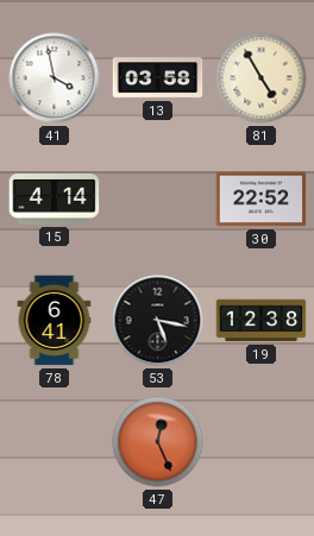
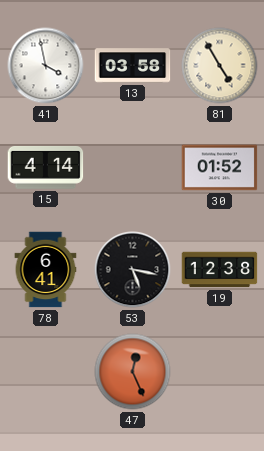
30: 22:52 -> 01:52
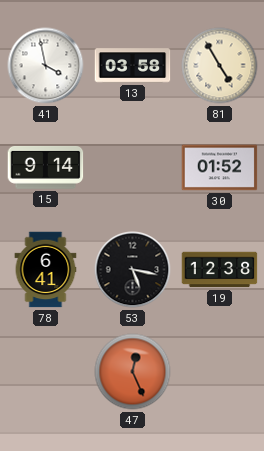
15: 4:14 -> 9:14
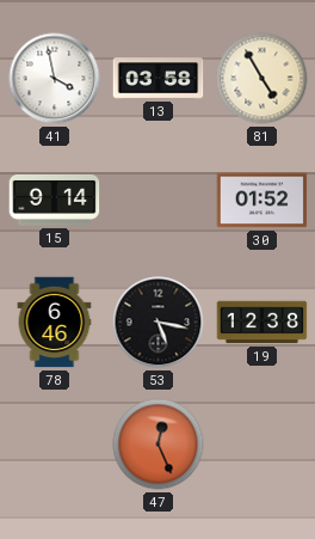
78: 6:41 -> 6:46
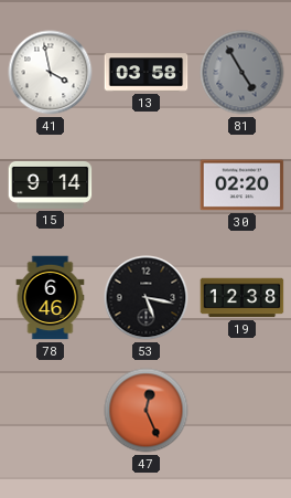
81 dial: cream -> grey
30: 01:52 -> 02:20
